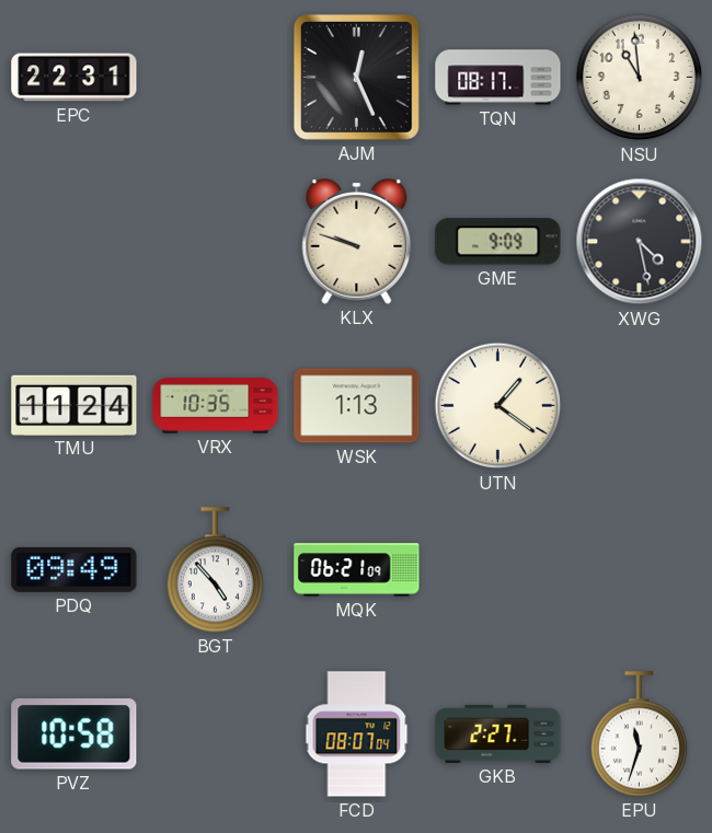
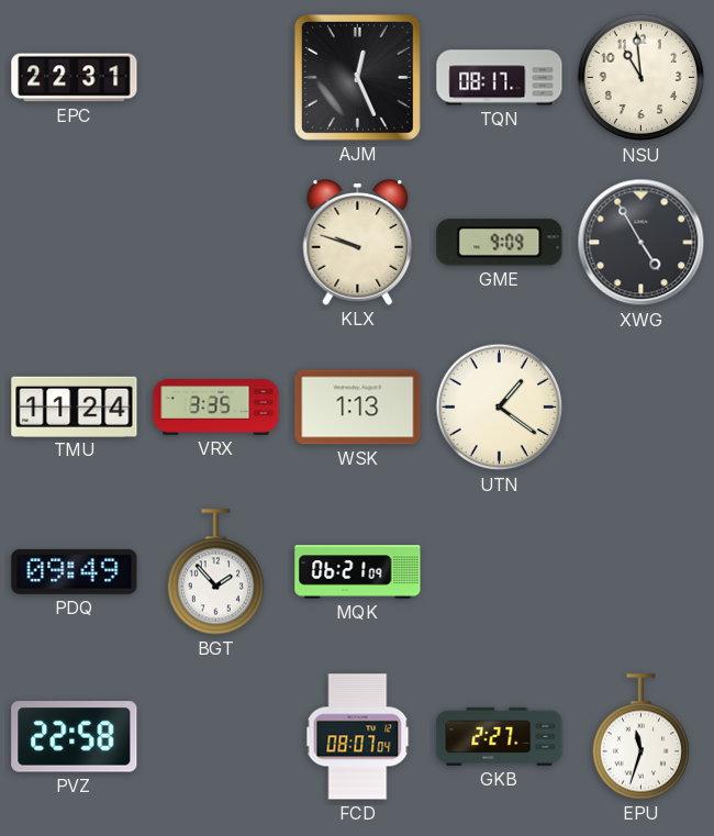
XWG: 4:28 -> 4:55
VRX: 10:35 -> 3:35
BGT: 4:53 -> 1:53
PVZ: 10:58 -> 22:58
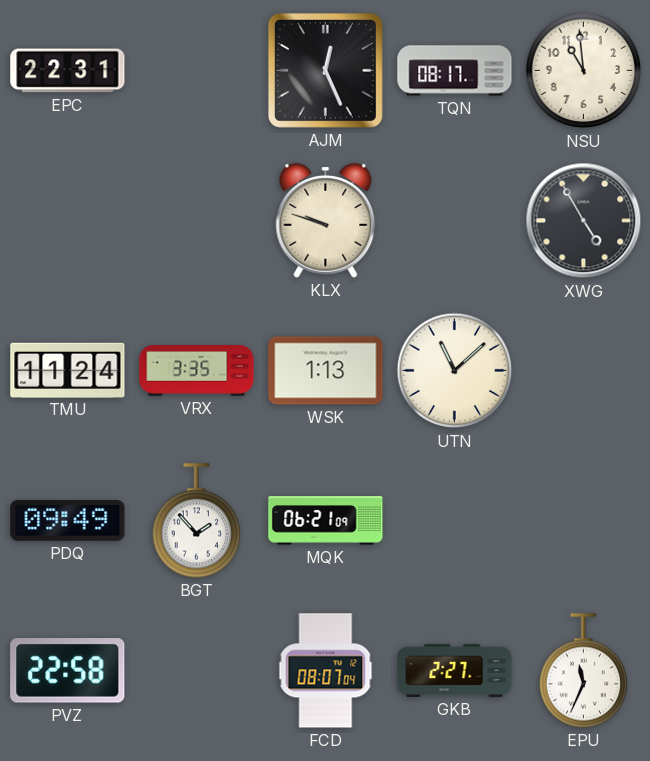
GME: 9:09 -> none
UTN: 1:21 -> 11:08
EPU: 11:33 -> 11:34
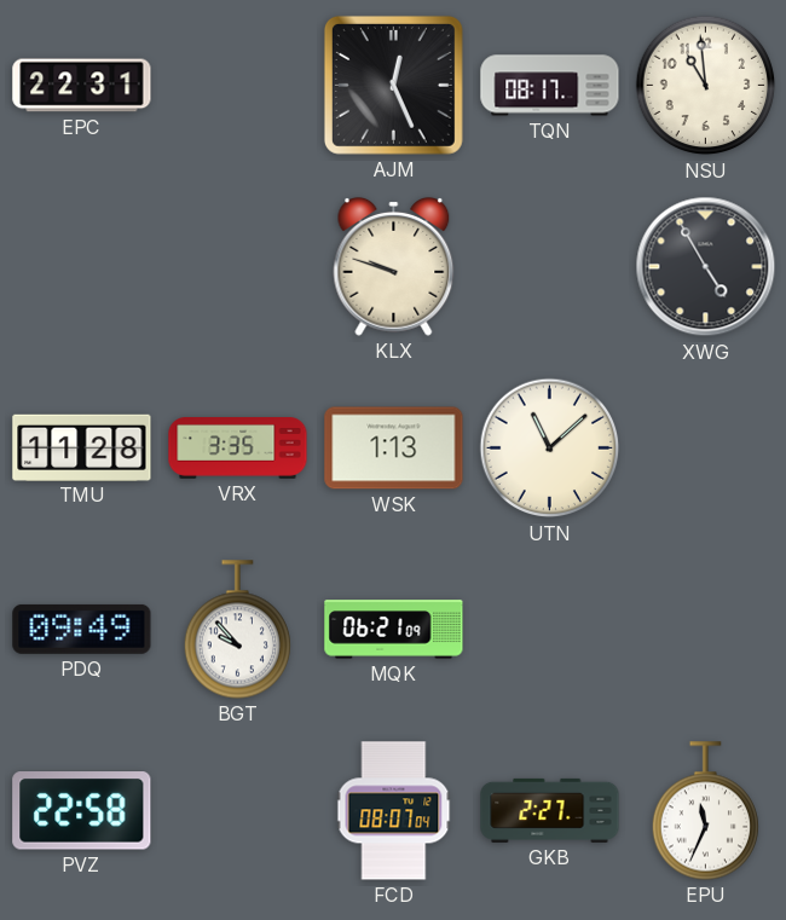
TMU: 11:24 -> 11:28
BGT: 1:53 -> 9:53
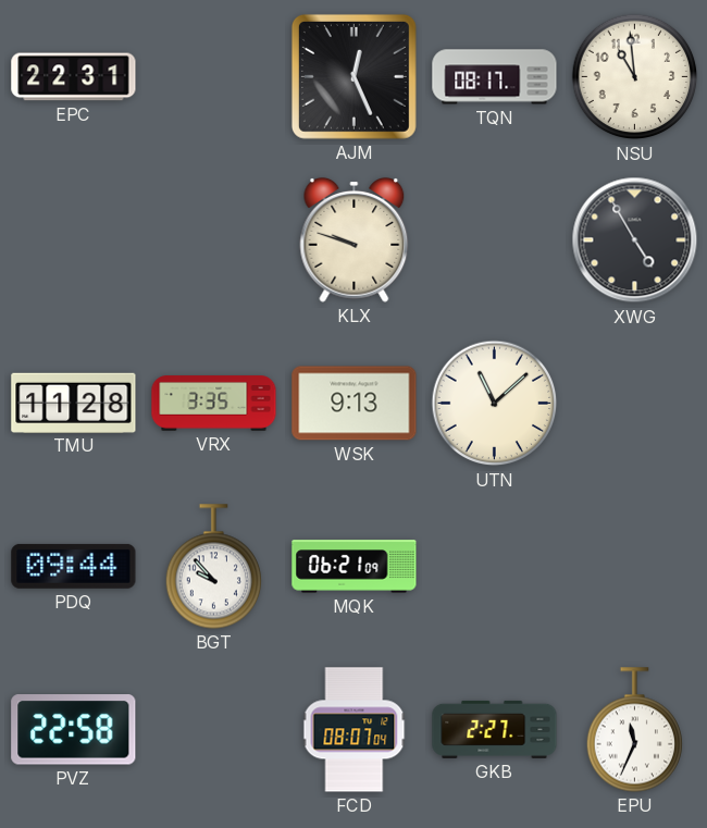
WSK: 1:13 -> 9:13
PDQ: 09:49 -> 09:44
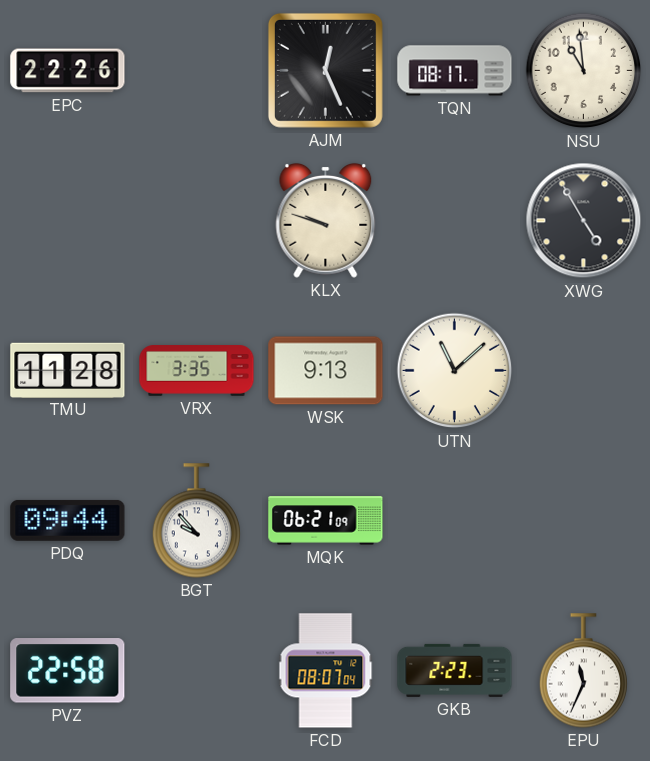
EPC: 22:31 -> 22:26
GKB: 2:27 -> 2:23
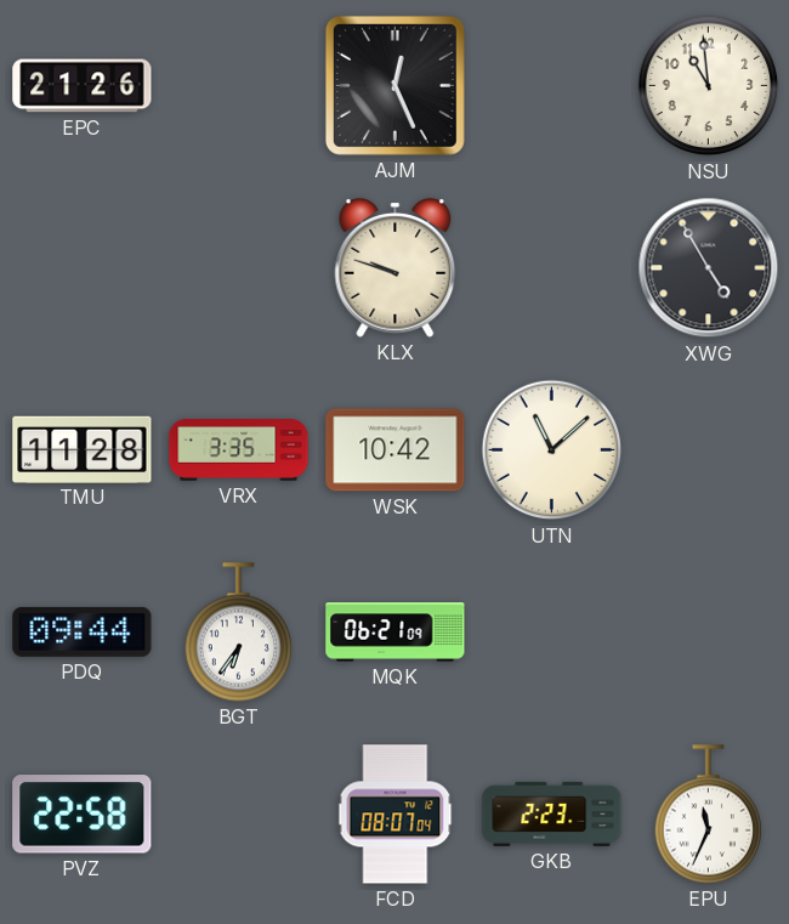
EPC: 22:26 -> 21:26
TQN: 08:17 -> none
WSK: 9:13 -> 10:42
BGT: 9:53 -> 6:36
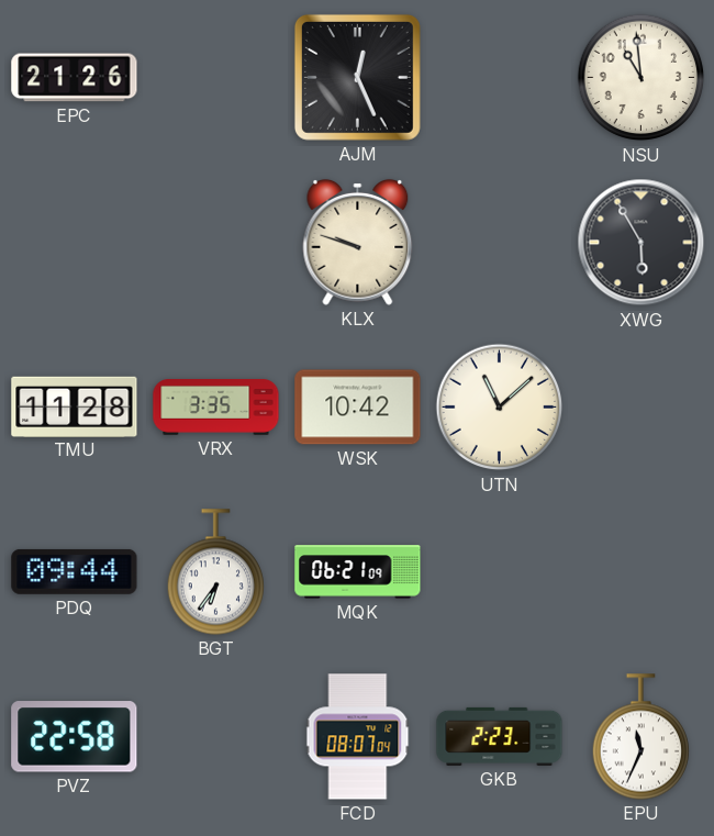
XWG: 4:55 -> 5:55
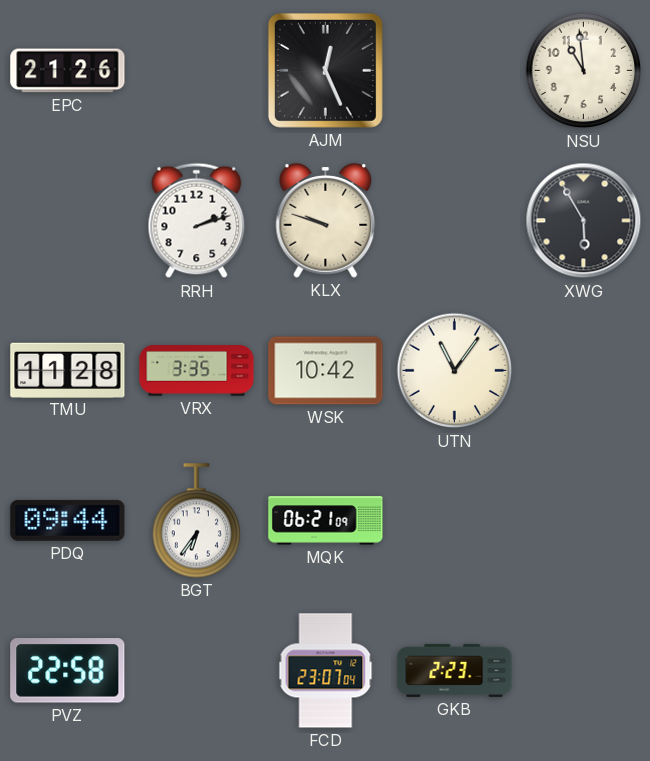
RRH: none -> 2:12
UTN: 11:08 -> 11:06
FCD: 08:07 -> 23:07
EPU: 11:34 -> none
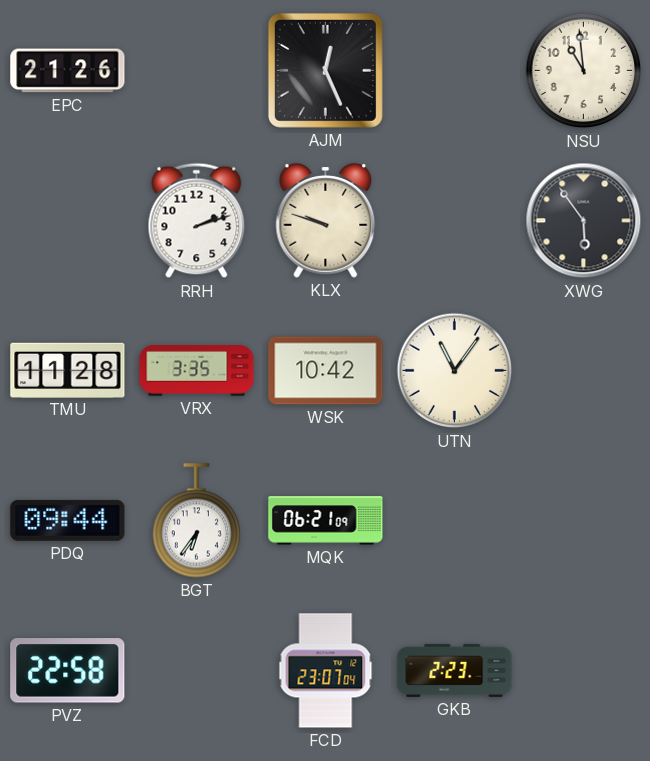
XWG: 5:55 -> 5:54
